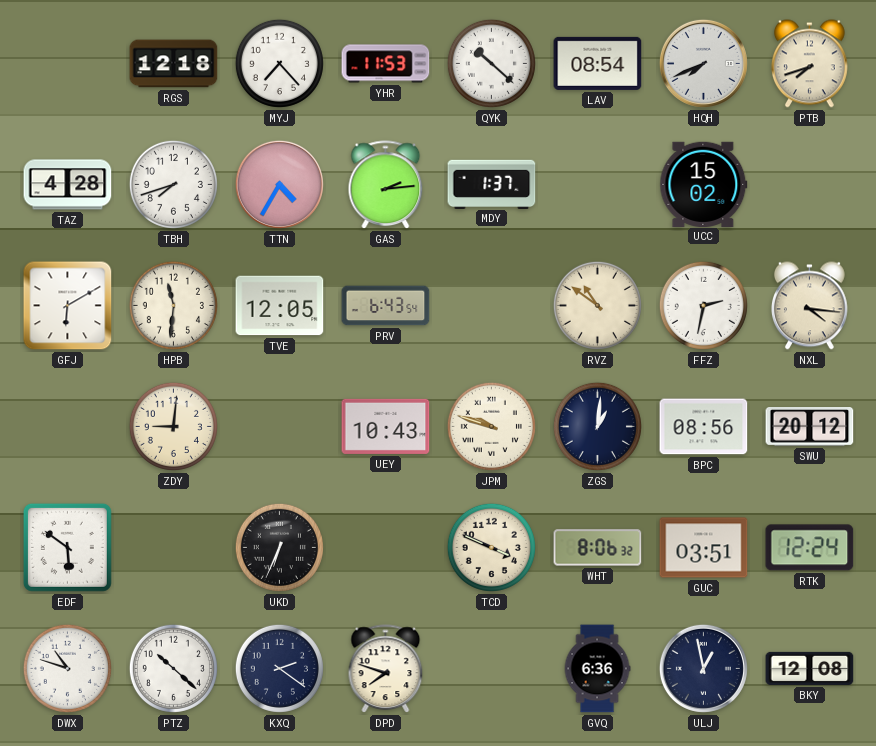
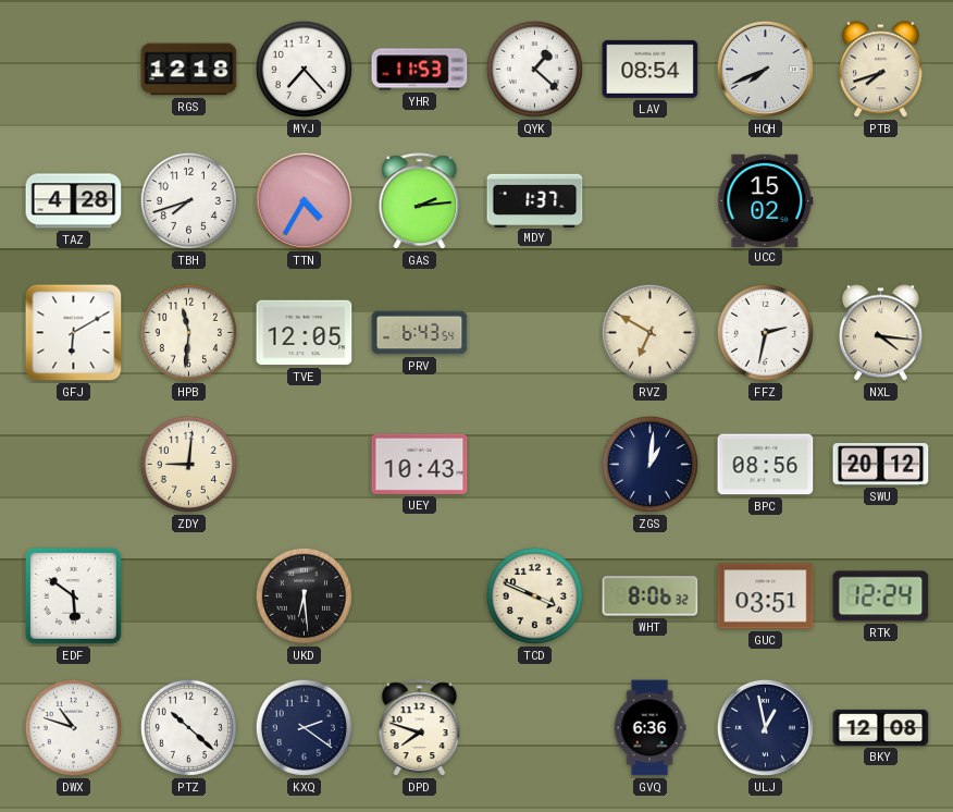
QYK: 10:22 -> 1:22
RVZ: 10:51 -> 6:50
JPM: 9:48 -> none
UKD: 6:34 -> 6:29
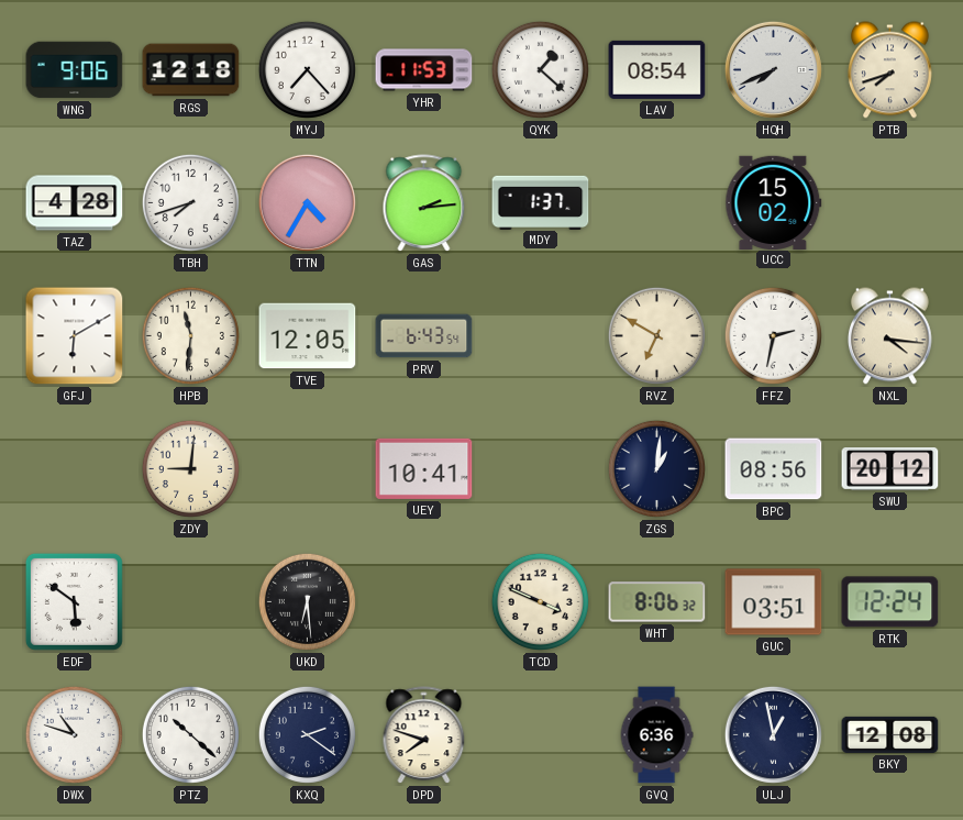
WNG: none -> 9:06
UEY: 10:43 -> 10:41
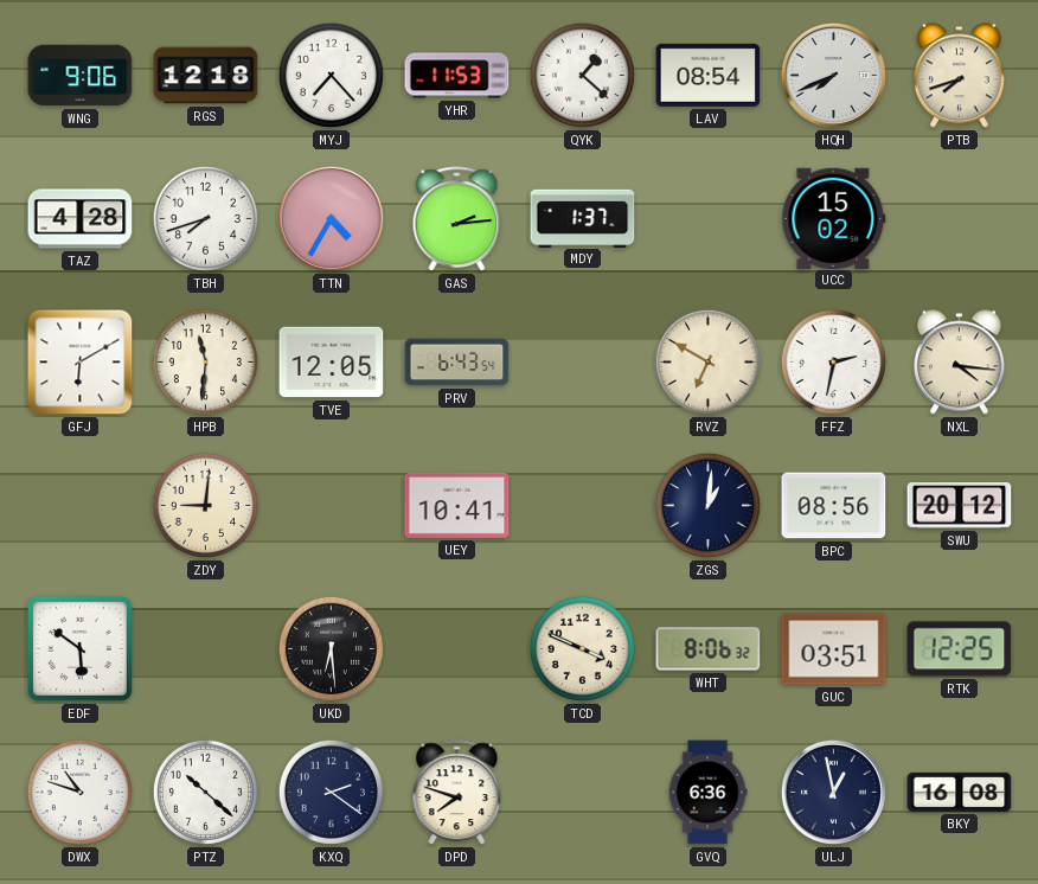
RTK: 12:24 -> 12:25
BKY: 12:08 -> 16:08
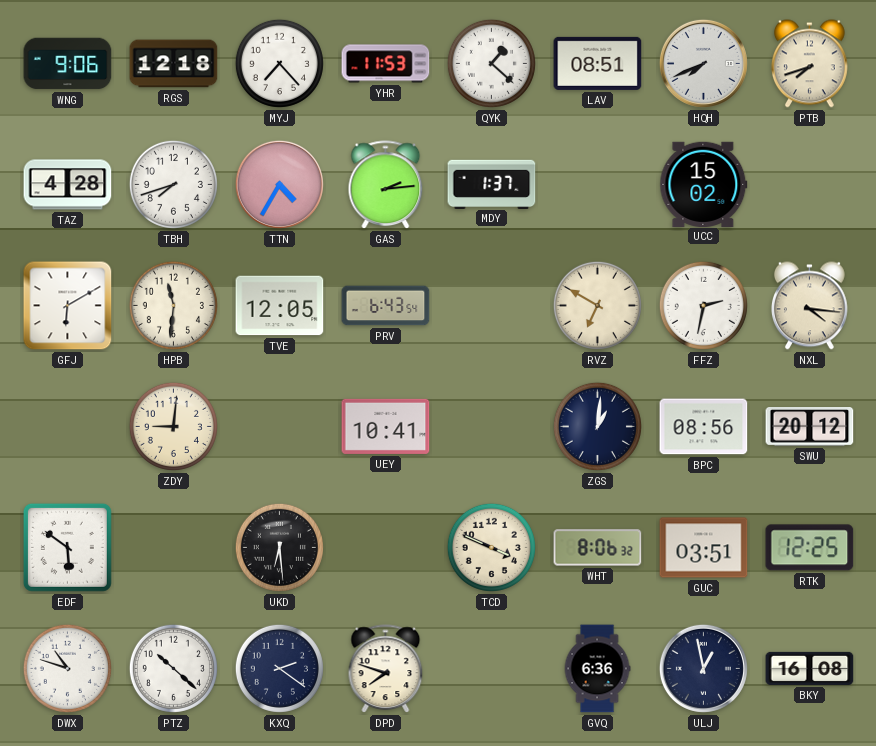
LAV: 08:54 -> 08:51
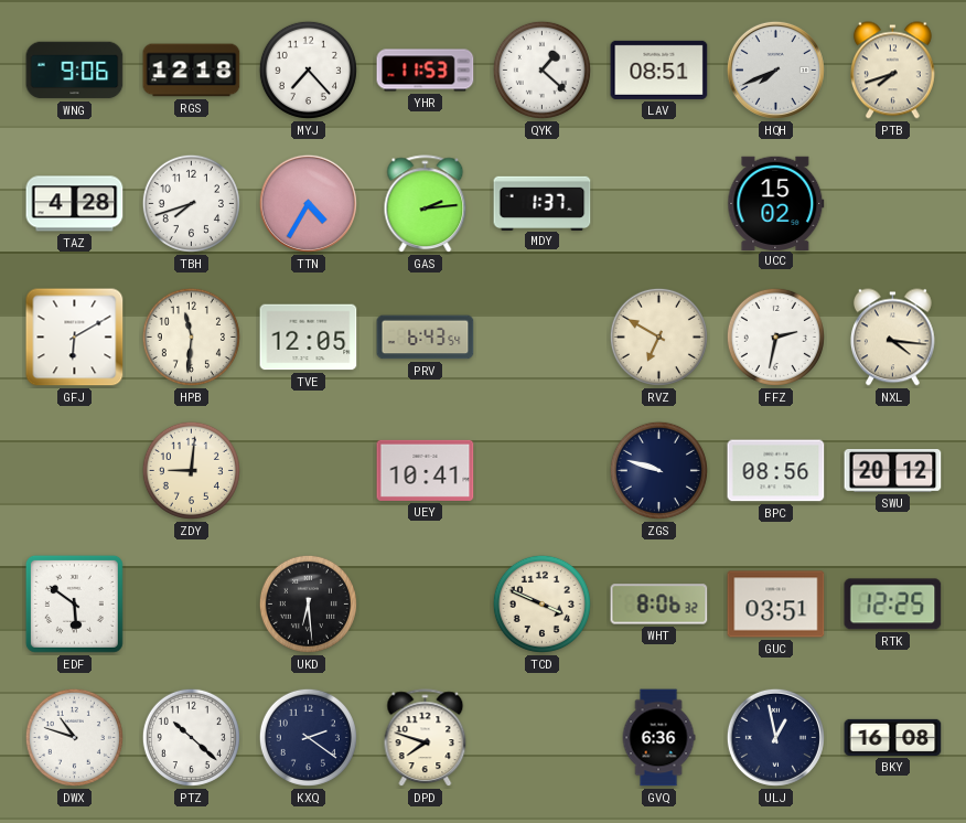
ZGS: 1:01 -> 9:48
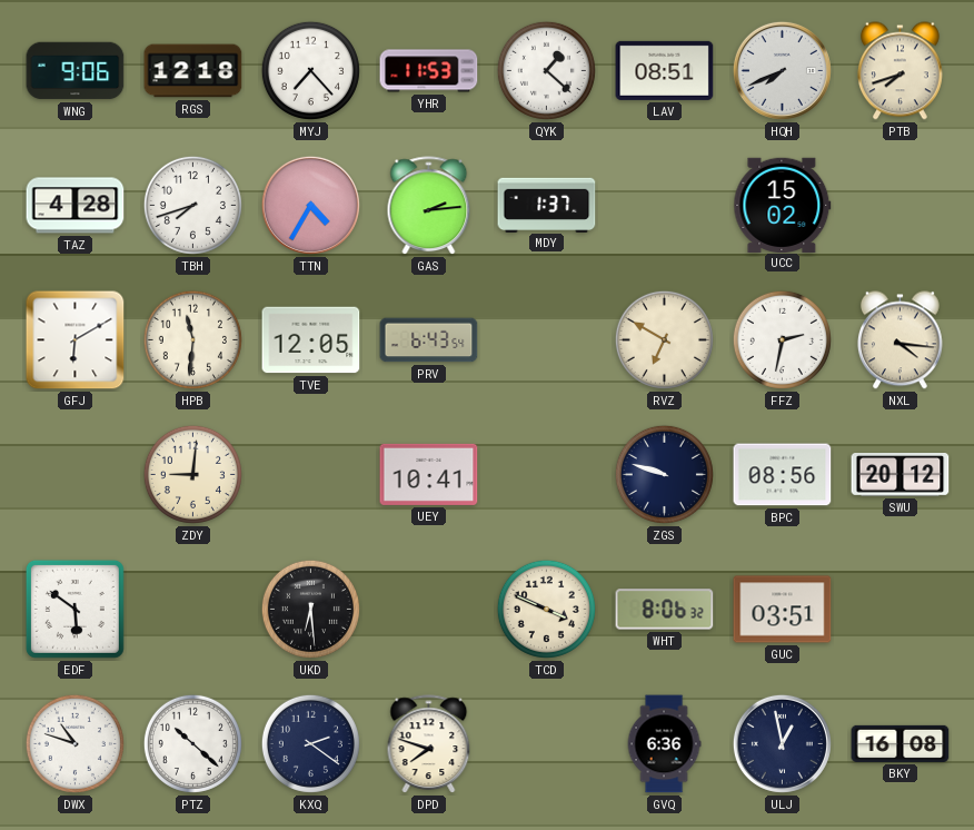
RTK: 12:25 -> none
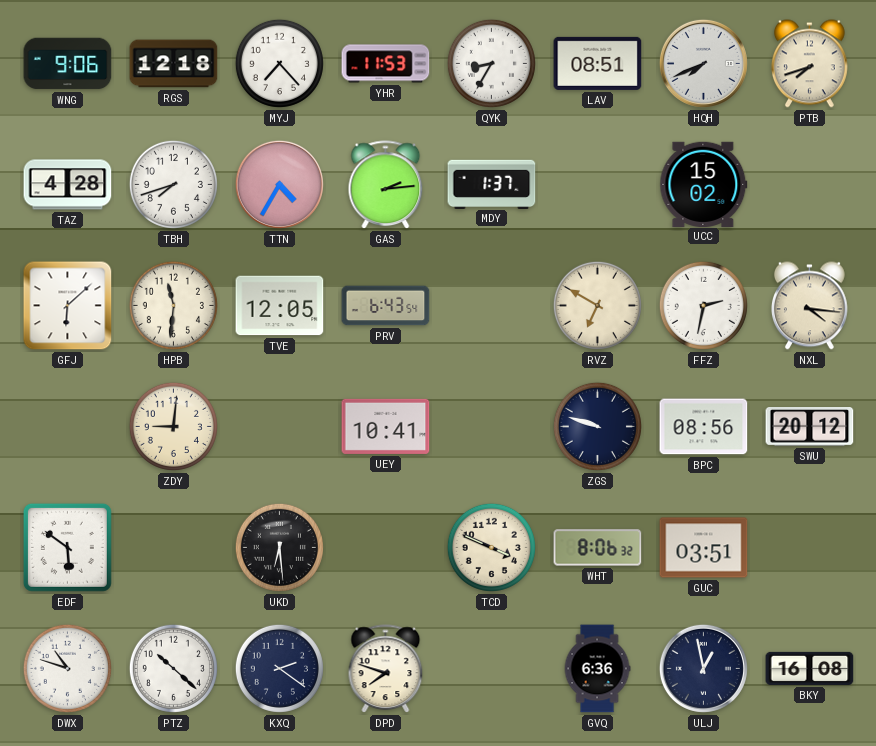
QYK: 1:22 -> 8:35
GFJ: 6:10 -> 6:08
